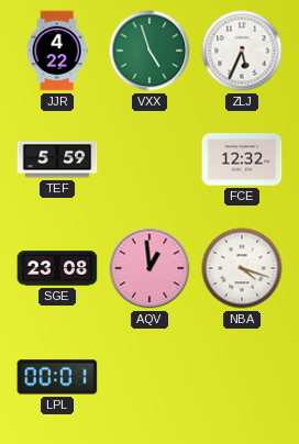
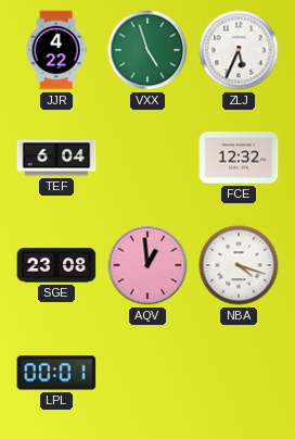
TEF: 5:59 -> 6:04
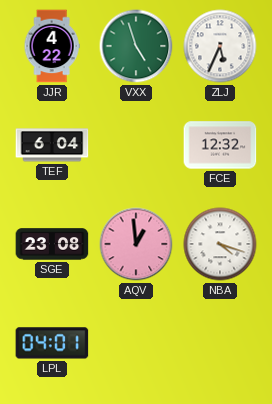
LPL: 00:01 -> 04:01
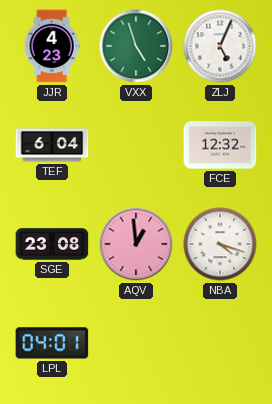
JJR: 4:22 -> 4:23
ZLJ: 5:34 -> 5:04
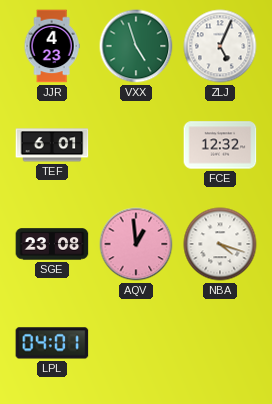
TEF: 6:04 -> 6:01
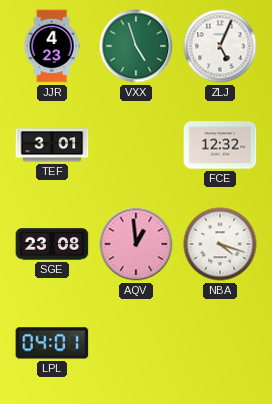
TEF: 6:01 -> 3:01
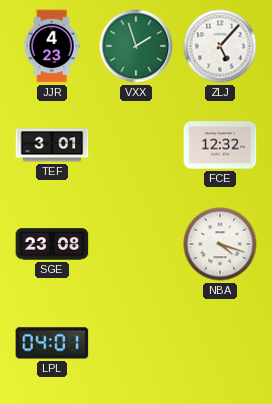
VXX: 4:57 -> 1:57
ZLJ: 5:04 -> 5:07
AQV: 12:59 -> none
